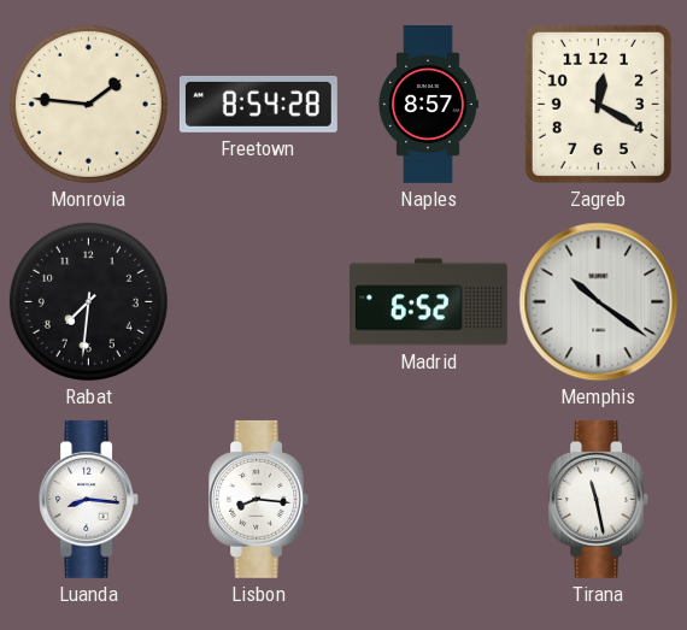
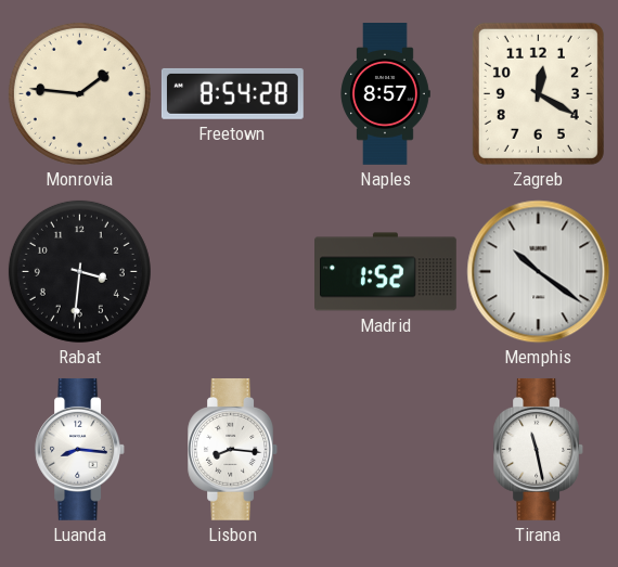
Rabat: 7:31 -> 3:31
Madrid: 6:52 -> 1:52
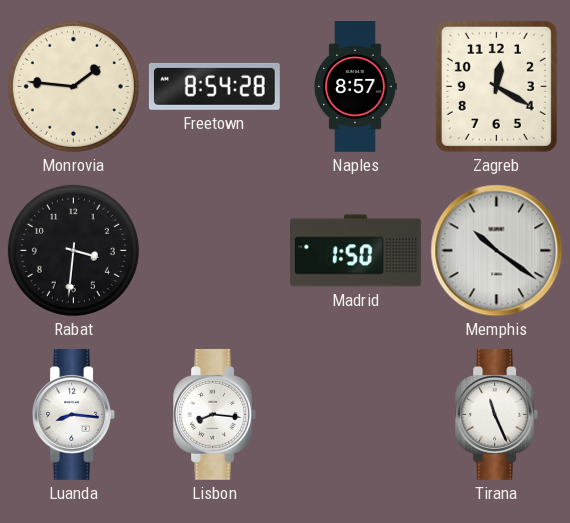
Madrid: 1:52 -> 1:50
Tirana: 11:28 -> 11:26
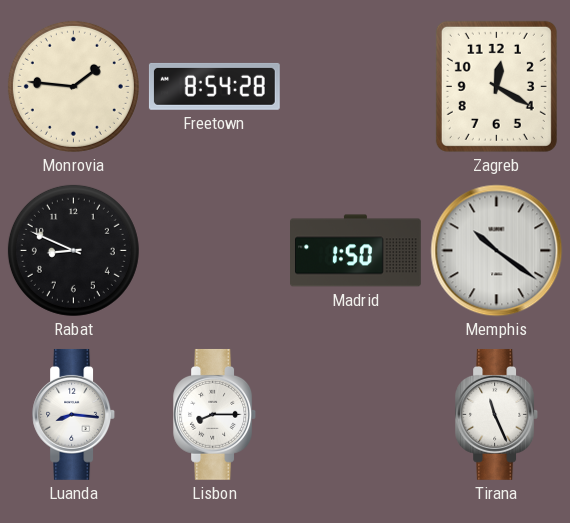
Naples: 8:57 -> none
Rabat: 3:31 -> 8:49
Lisbon: 8:16 -> 8:15
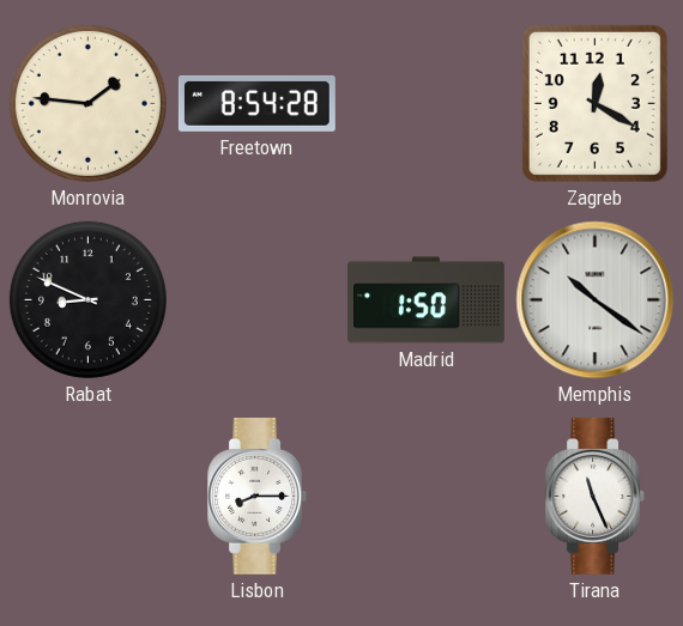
Luanda: 8:16 -> none
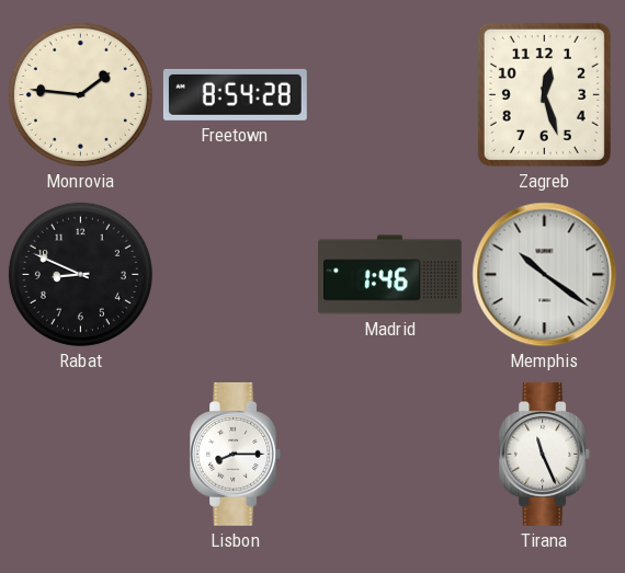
Zagreb: 12:20 -> 12:27
Madrid: 1:50 -> 1:46
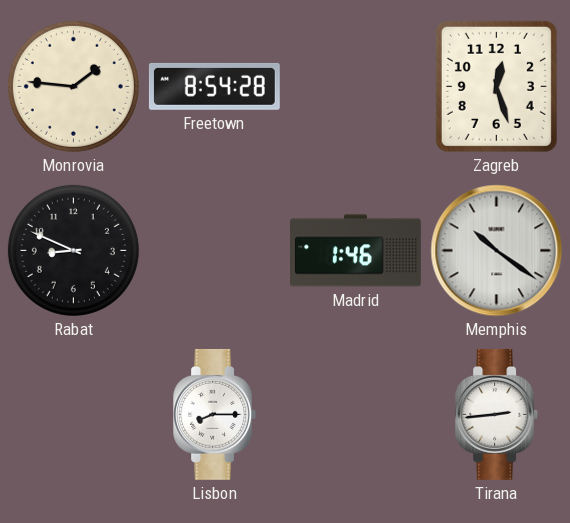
Tirana: 11:26 -> 2:44
